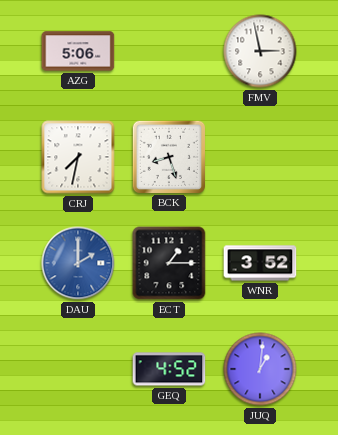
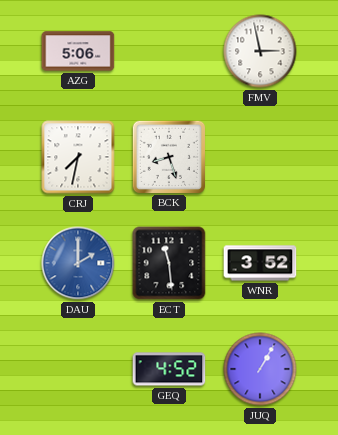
ECT: 1:15 -> 11:29
JUQ: 1:01 -> 1:05
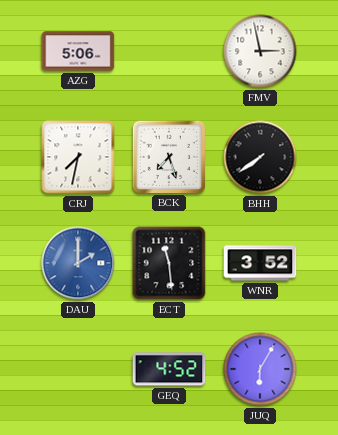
BCK: 8:27 -> 7:27
BHH: none -> 7:39
JUQ: 1:05 -> 6:05
